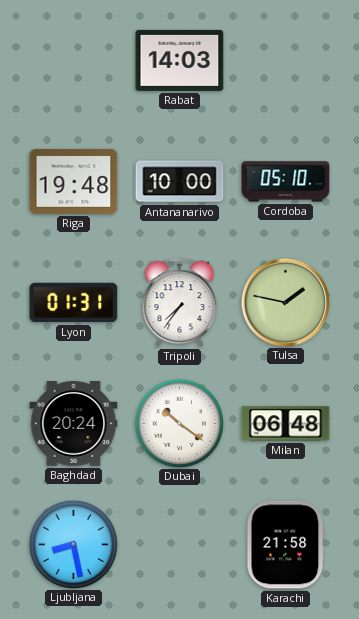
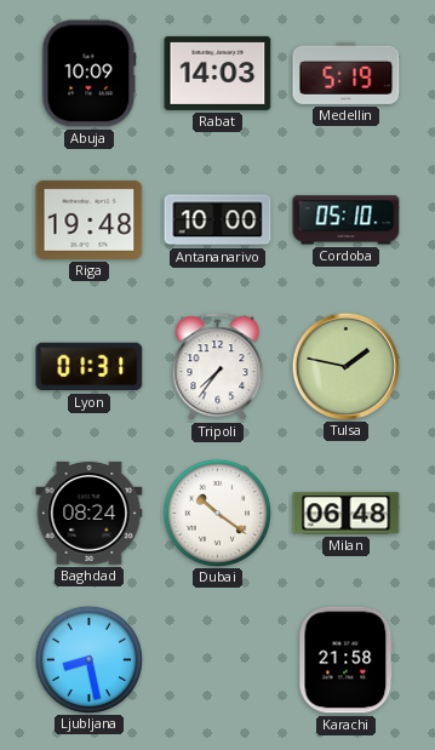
Abuja: none -> 10:09
Medellin: none -> 5:19
Baghdad: 20:24 -> 08:24
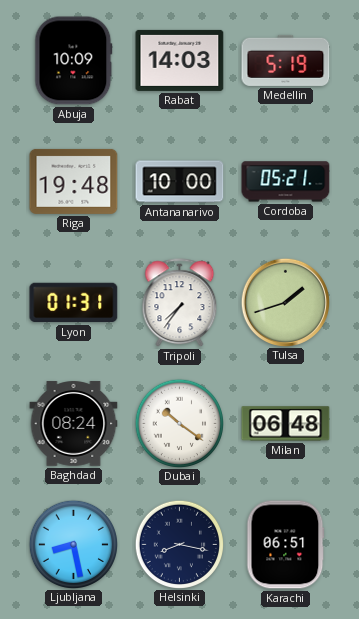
Cordoba: 05:10 -> 05:21
Tulsa: 1:47 -> 1:42
Helsinki: none -> 8:17
Karachi: 21:58 -> 06:51
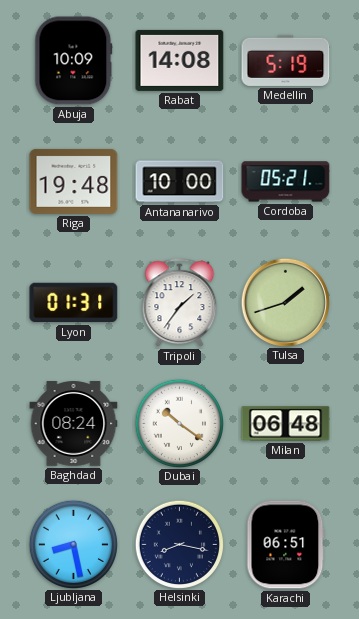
Rabat: 14:03 -> 14:08
Tripoli: 7:36 -> 1:36
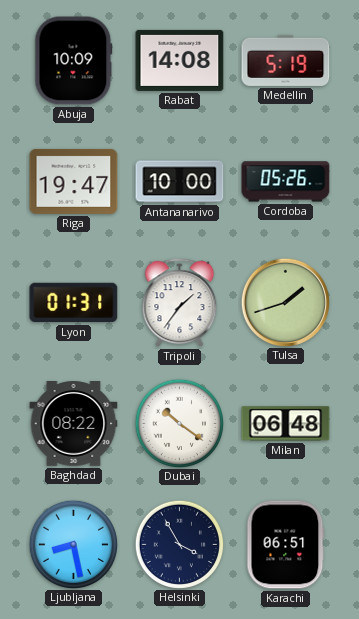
Riga: 19:48 -> 19:47
Cordoba: 05:21 -> 05:26
Baghdad: 08:24 -> 08:22
Helsinki: 8:17 -> 3:55
